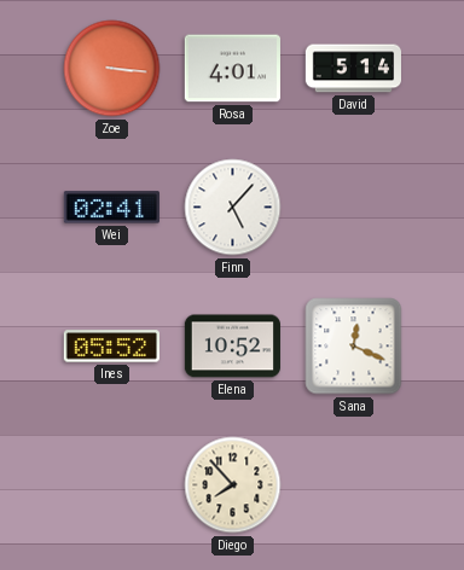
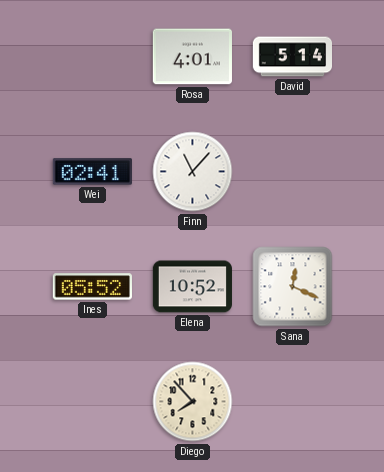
Zoe: 3:16 -> none
Finn: 5:07 -> 11:07
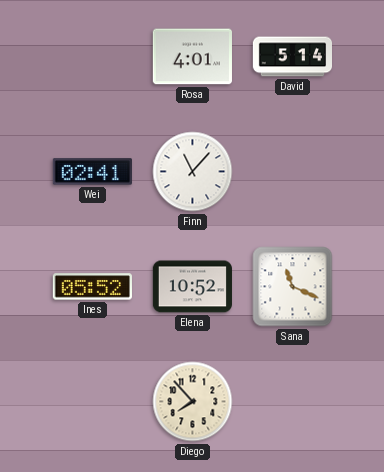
Sana: 12:19 -> 11:19
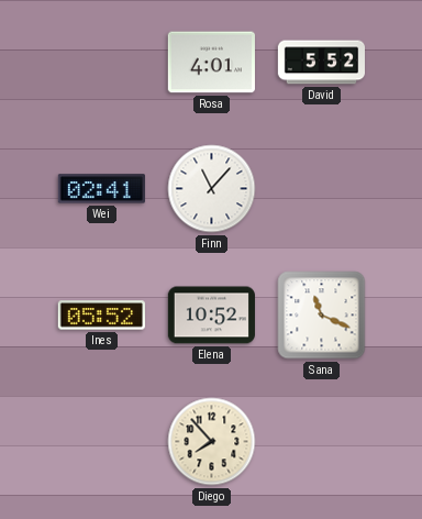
David: 5:14 -> 5:52
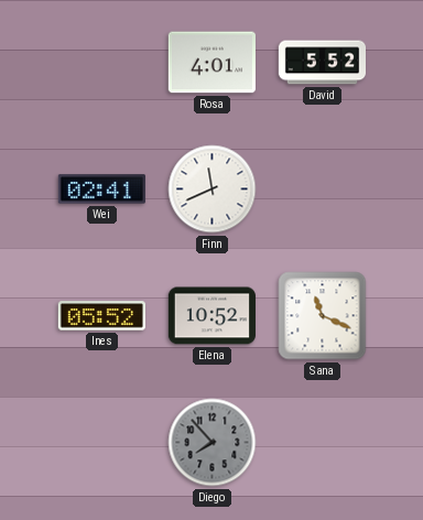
Finn: 11:07 -> 11:41
Diego dial: cream -> grey
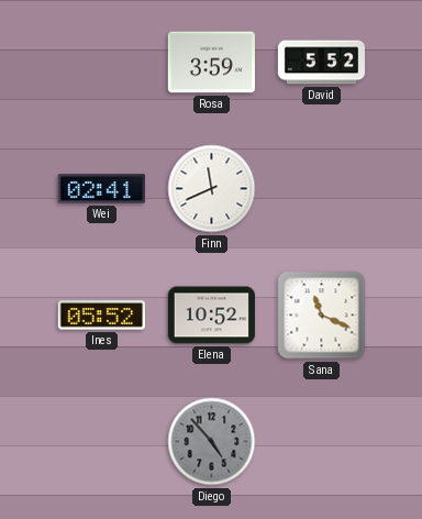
Rosa: 4:01 -> 3:59
Diego: 7:53 -> 4:53
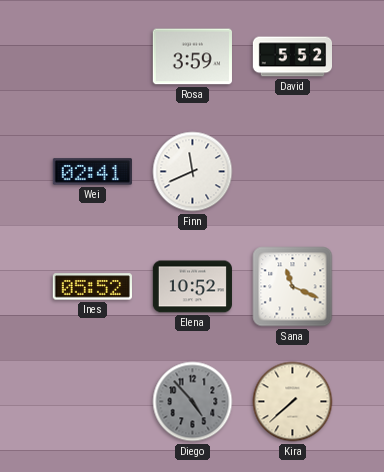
Kira: none -> 7:38
